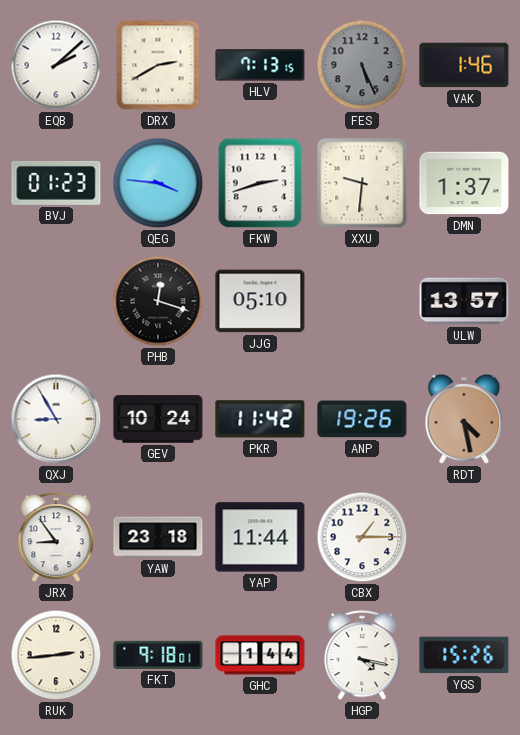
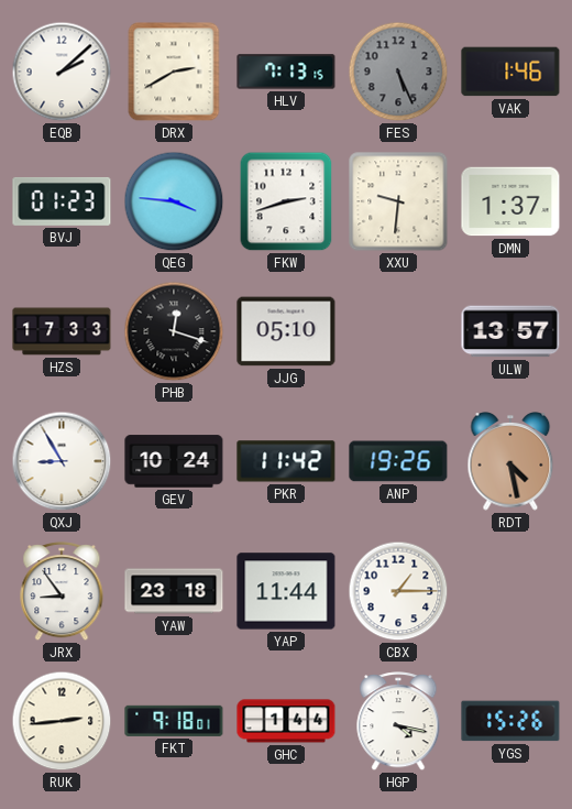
HZS: none -> 17:33
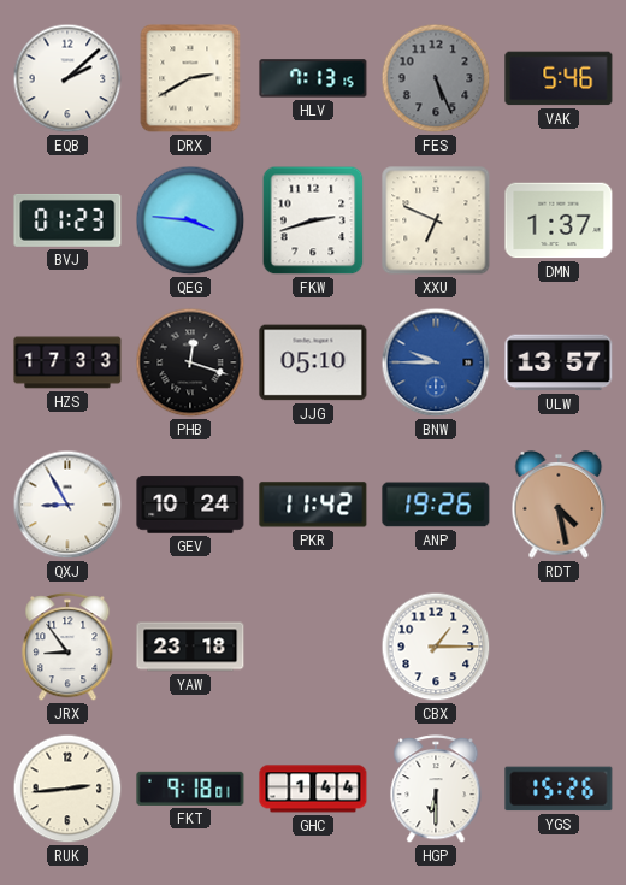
VAK: 1:46 -> 5:46
XXU: 9:31 -> 6:49
BNW: none -> 9:45
YAP: 11:44 -> none
HGP: 4:17 -> 6:30
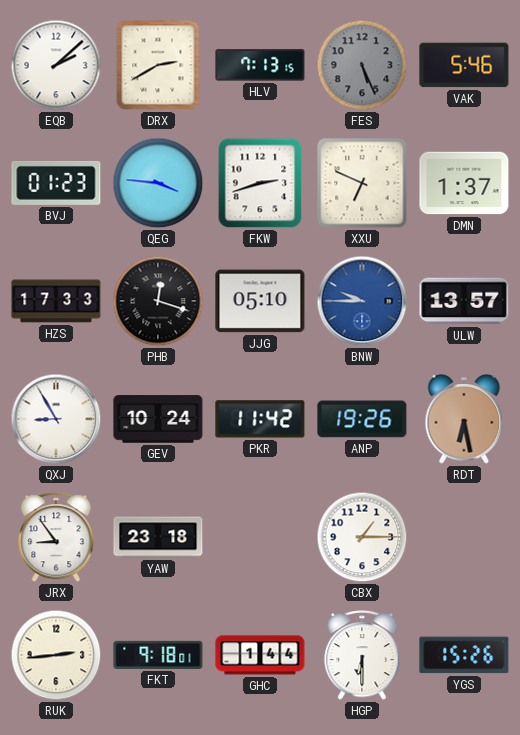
RDT: 4:28 -> 6:28
